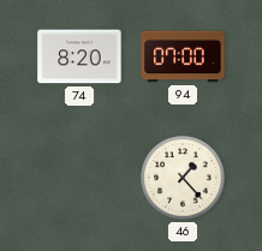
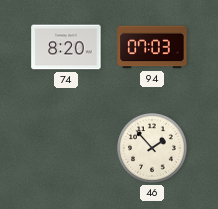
94: 07:00 -> 07:03
46: 1:23 -> 1:53
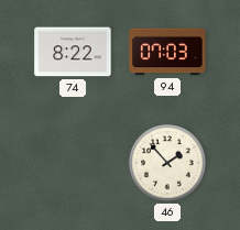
74: 8:20 -> 8:22
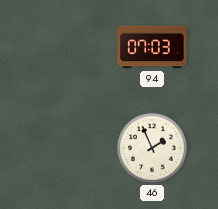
74: 8:22 -> none
46: 1:53 -> 1:56
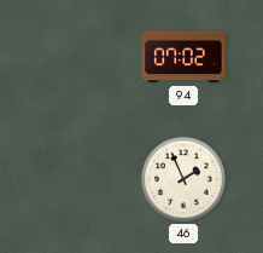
94: 07:03 -> 07:02
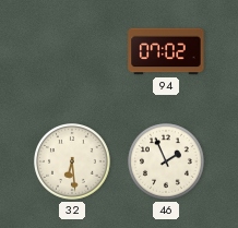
32: none -> 6:29
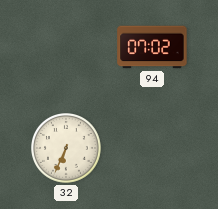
32: 6:29 -> 6:34
46: 1:56 -> none
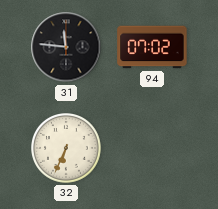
31: none -> 11:46
